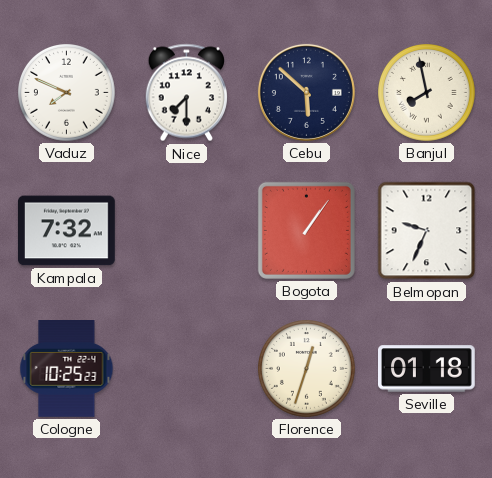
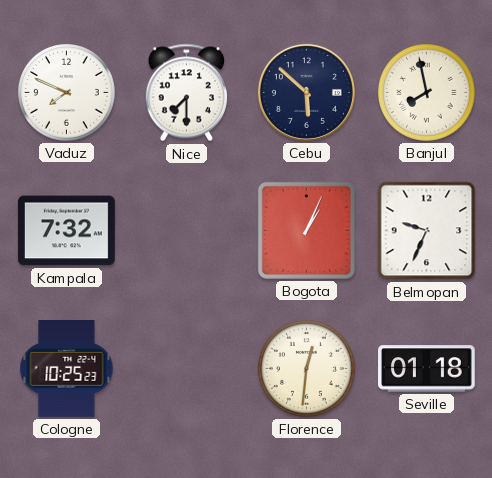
Bogota: 1:06 -> 1:04
Florence: 12:33 -> 12:31
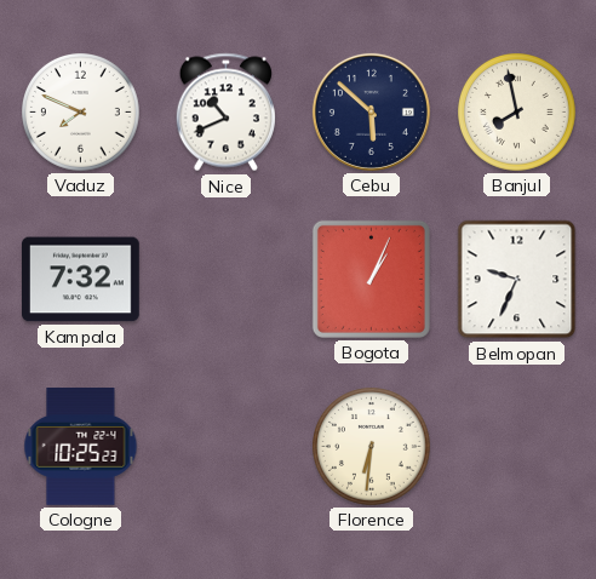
Nice: 7:30 -> 10:41
Florence: 12:31 -> 6:31
Seville: 01:18 -> none
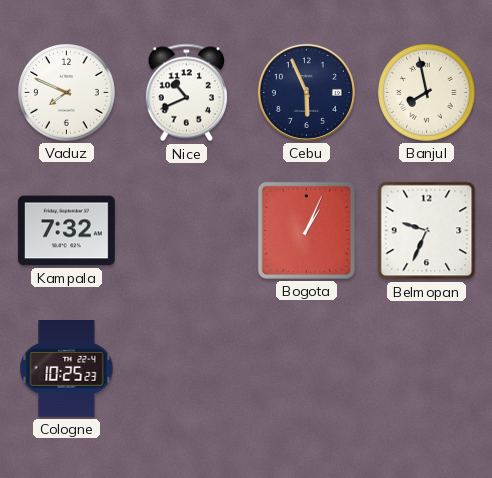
Cebu: 5:52 -> 5:56
Florence: 6:31 -> none
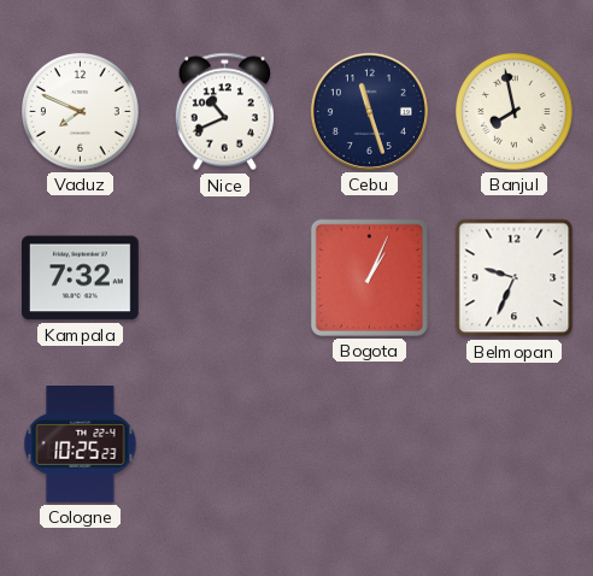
Cebu: 5:56 -> 11:27
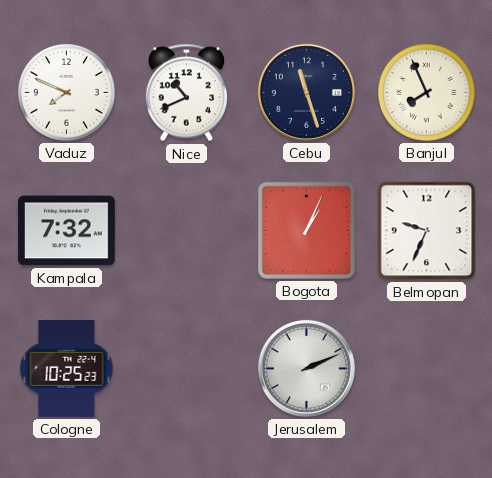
Banjul: 7:58 -> 7:56
Jerusalem: none -> 2:11
